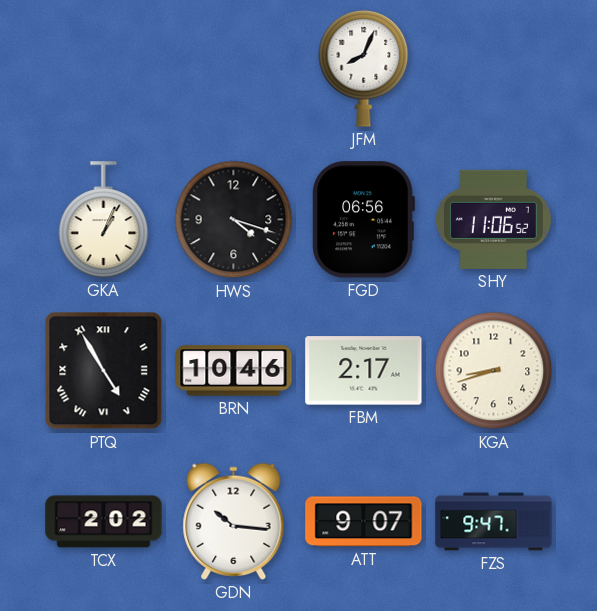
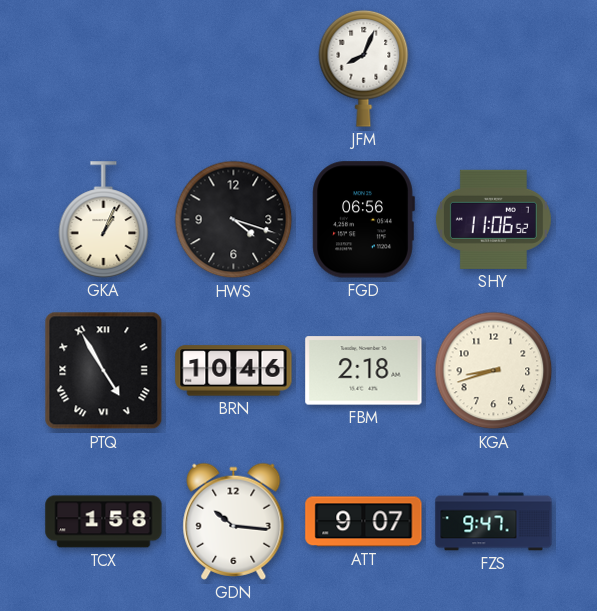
FBM: 2:17 -> 2:18
TCX: 2:02 -> 1:58
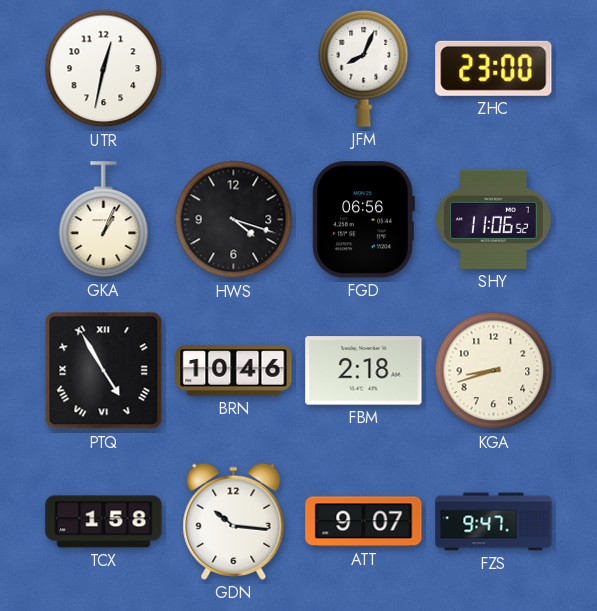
UTR: none -> 12:32
ZHC: none -> 23:00
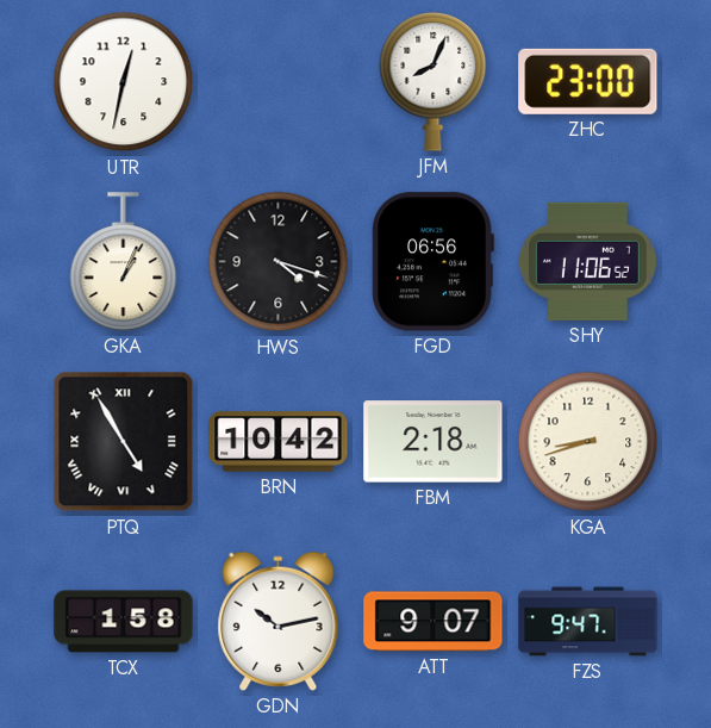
BRN: 10:46 -> 10:42
GDN: 10:16 -> 10:13
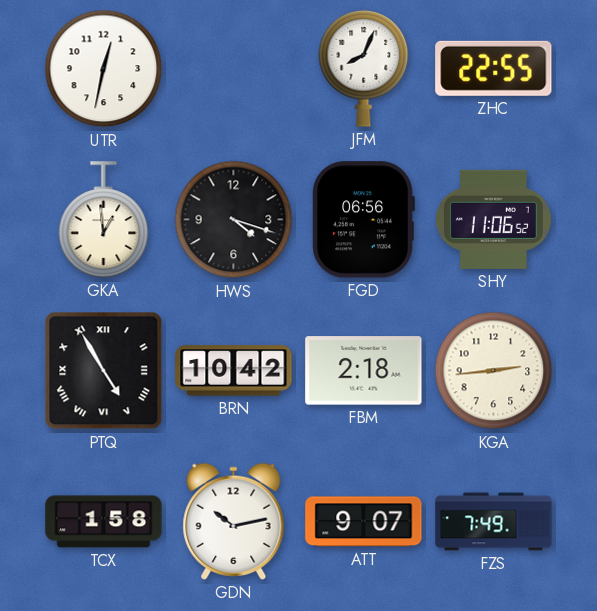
ZHC: 23:00 -> 22:55
GKA: 1:04 -> 12:59
KGA: 8:42 -> 2:44
FZS: 9:47 -> 7:49
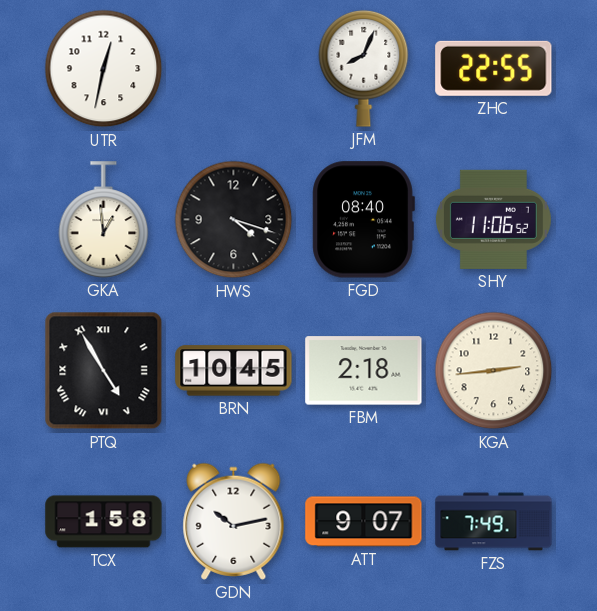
FGD: 06:56 -> 08:40
BRN: 10:42 -> 10:45
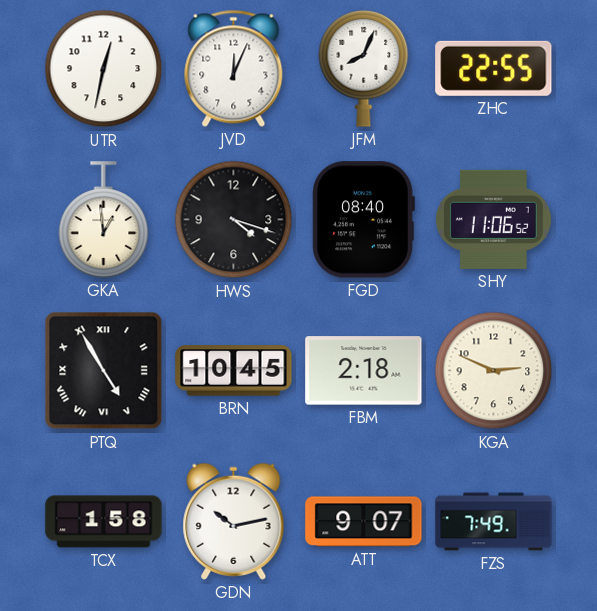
JVD: none -> 12:04
KGA: 2:44 -> 2:49
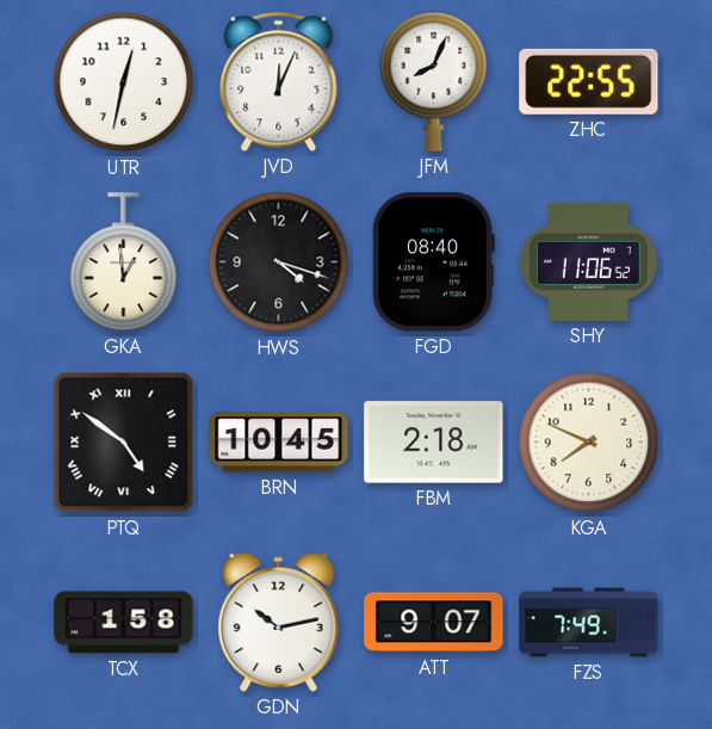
PTQ: 4:55 -> 4:51
KGA: 2:49 -> 7:49
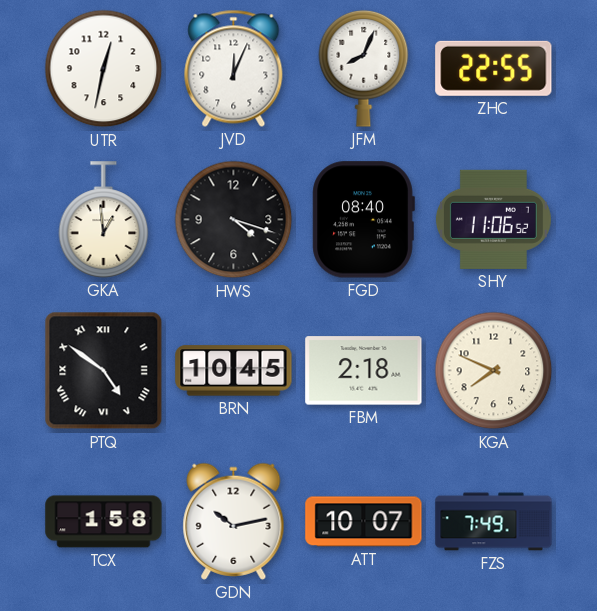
ATT: 9:07 -> 10:07
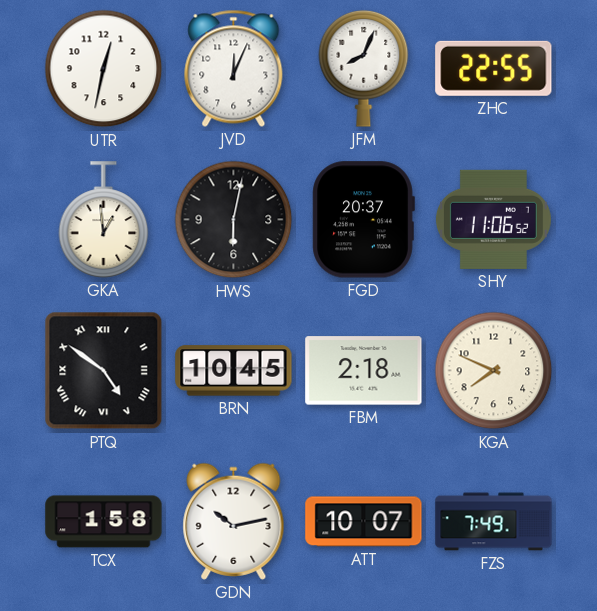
HWS: 4:18 -> 6:02
FGD: 08:40 -> 20:37
